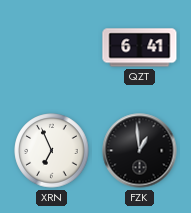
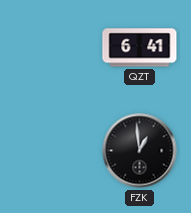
XRN: 6:56 -> none
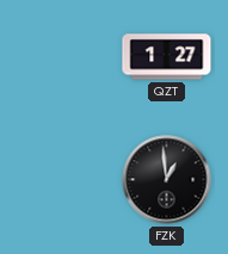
QZT: 6:41 -> 1:27
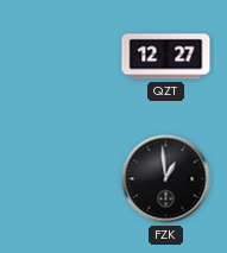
QZT: 1:27 -> 12:27
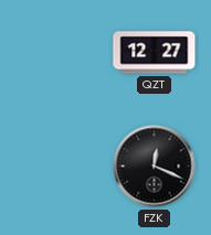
FZK: 12:59 -> 12:19
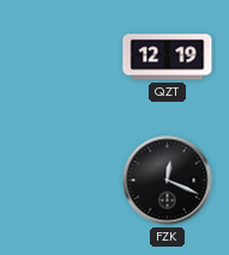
QZT: 12:27 -> 12:19
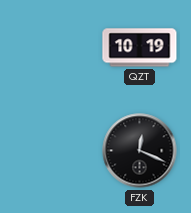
QZT: 12:19 -> 10:19
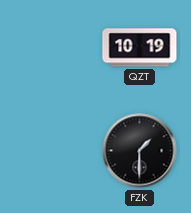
FZK: 12:19 -> 1:30
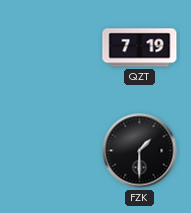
QZT: 10:19 -> 7:19
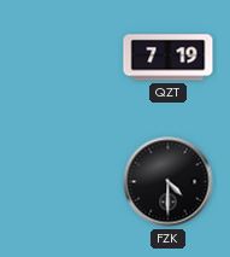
FZK: 1:30 -> 4:30
